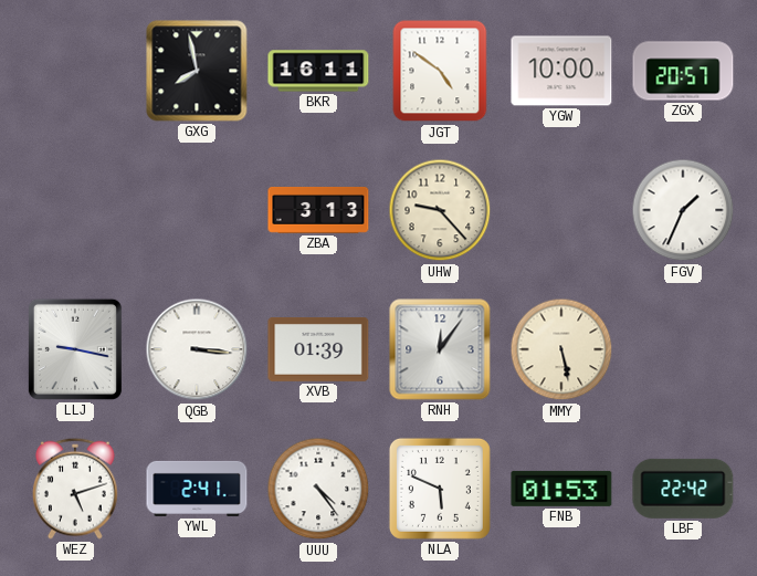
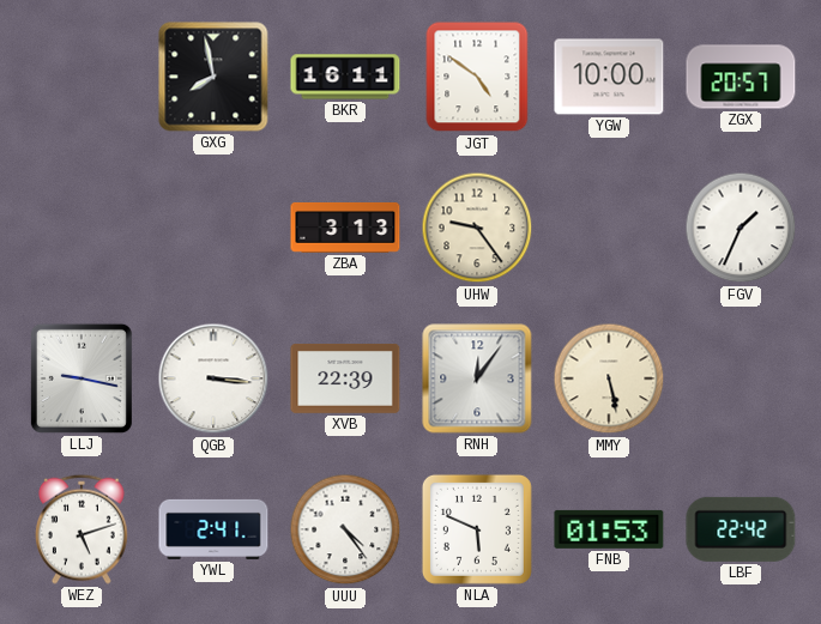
UHW: 9:23 -> 9:24
XVB: 01:39 -> 22:39
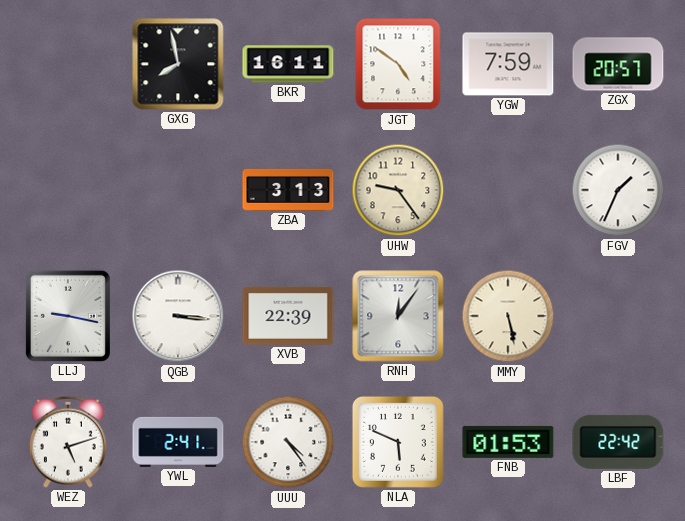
YGW: 10:00 -> 7:59
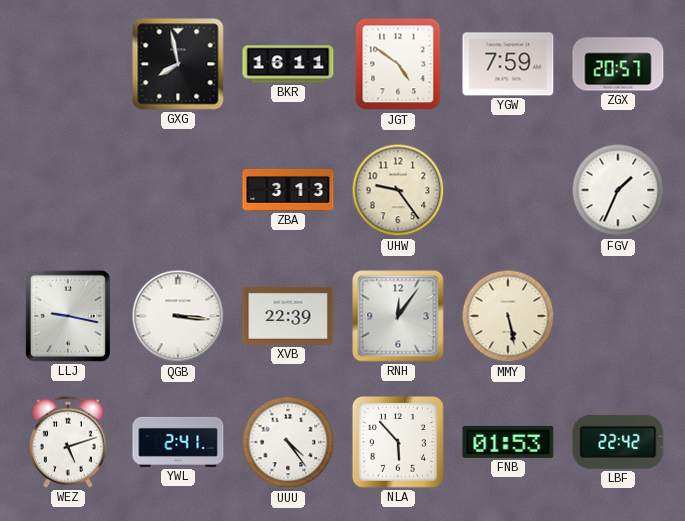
NLA: 5:49 -> 5:53
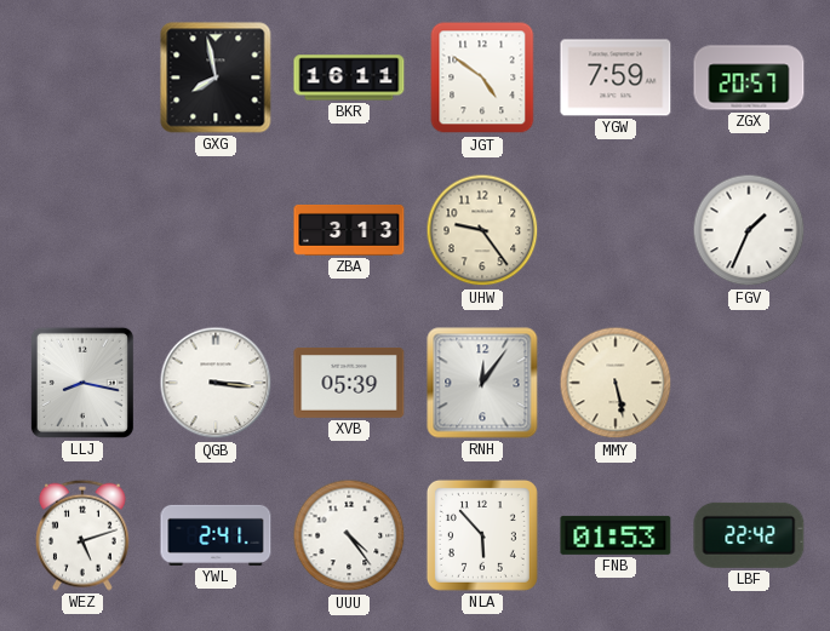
LLJ: 9:17 -> 8:17
XVB: 22:39 -> 05:39
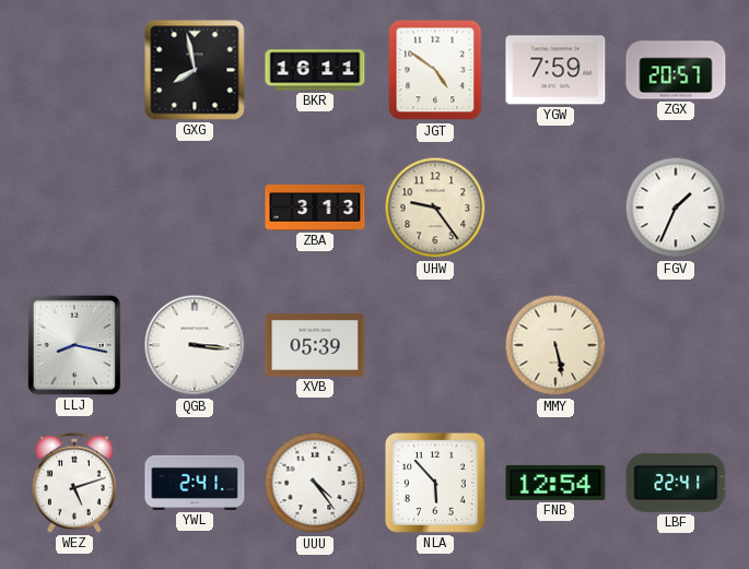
RNH: 12:06 -> none
FNB: 01:53 -> 12:54
LBF: 22:42 -> 22:41
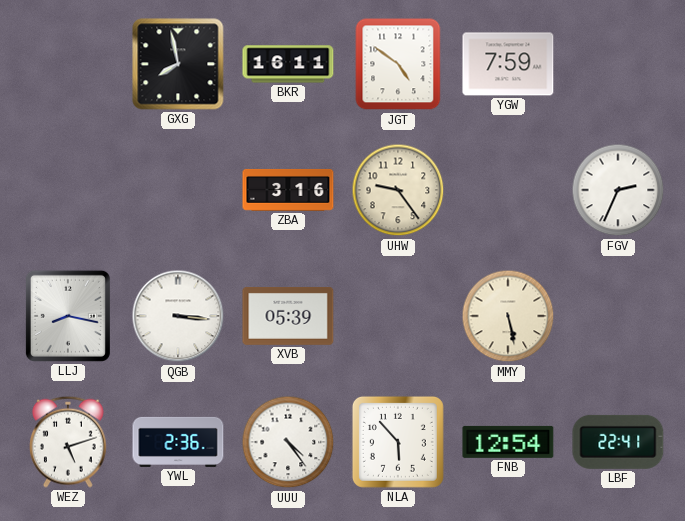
ZGX: 20:57 -> none
ZBA: 3:13 -> 3:16
FGV: 1:34 -> 2:34
YWL: 2:41 -> 2:36
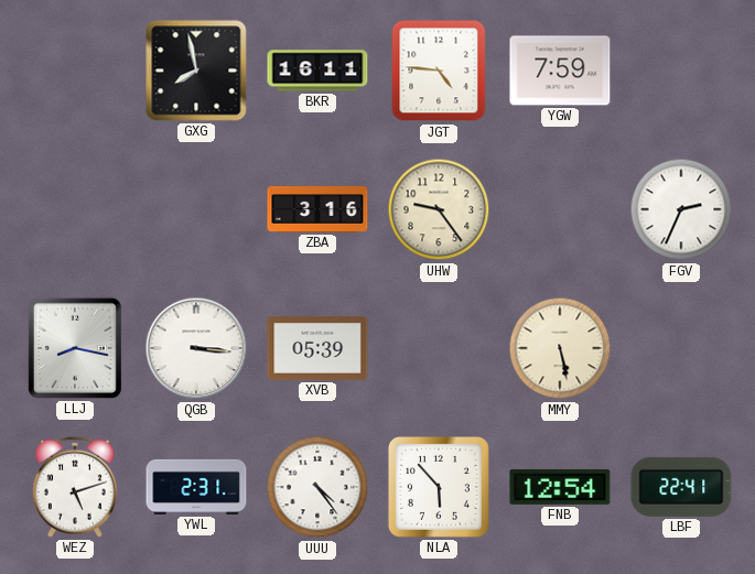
JGT: 4:51 -> 4:46
YWL: 2:36 -> 2:31
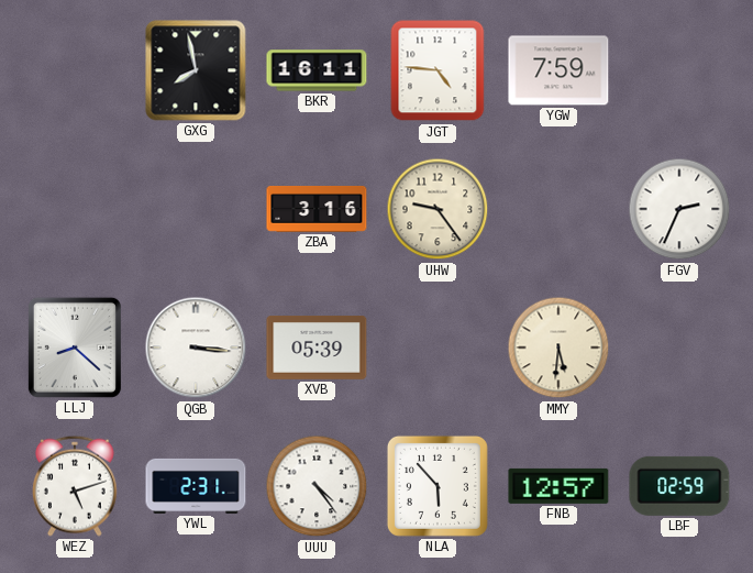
LLJ: 8:17 -> 8:22
MMY: 5:28 -> 5:31
FNB: 12:54 -> 12:57
LBF: 22:41 -> 02:59
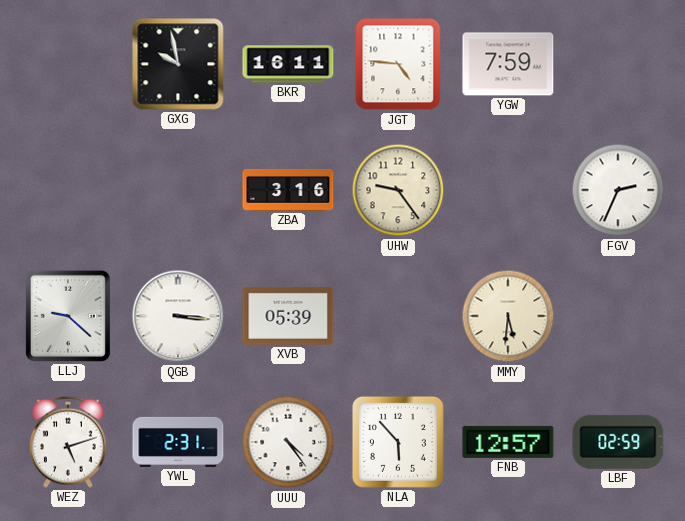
GXG: 7:58 -> 9:58
LLJ: 8:22 -> 9:22
